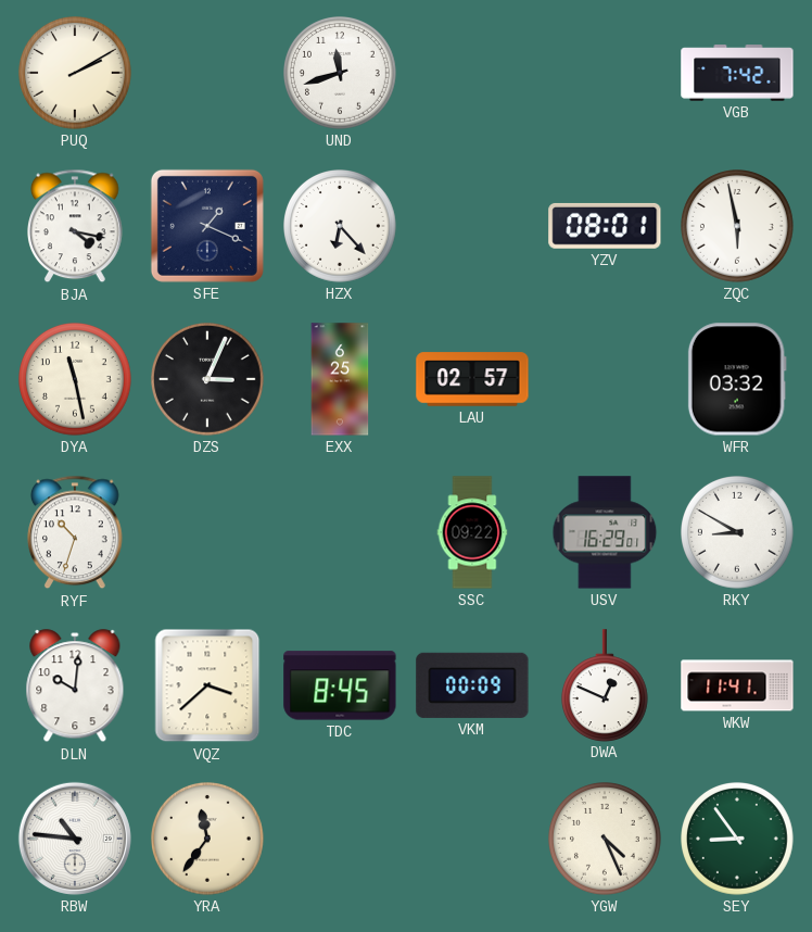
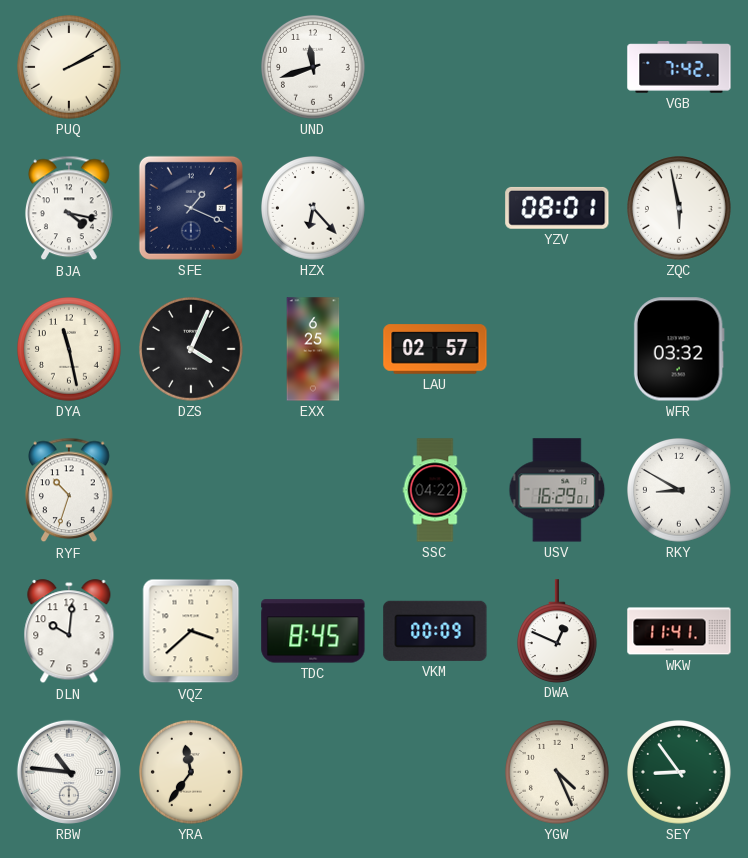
DZS: 3:04 -> 4:04
SSC: 09:22 -> 04:22
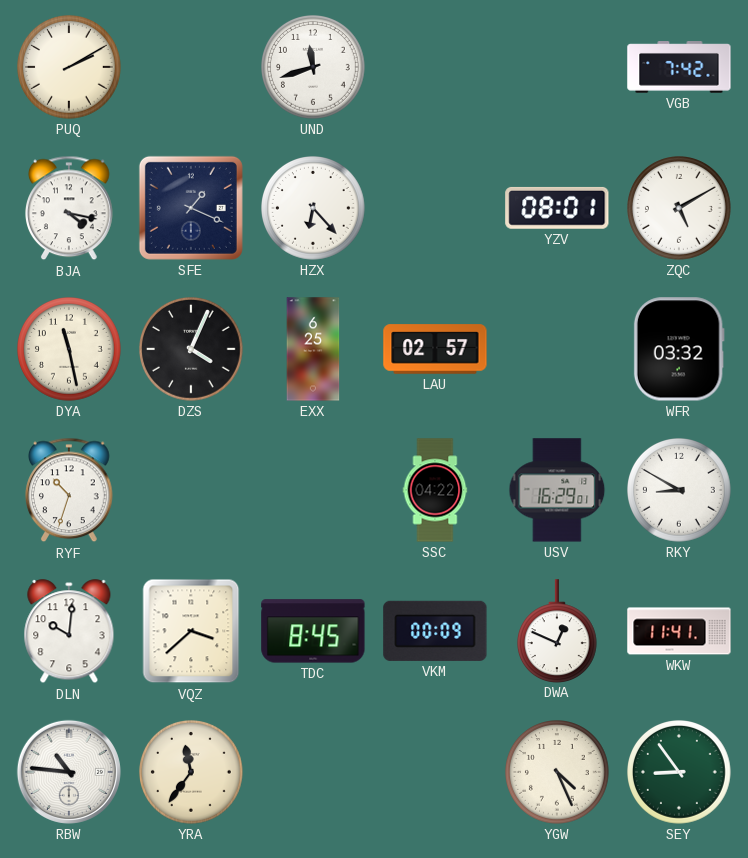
ZQC: 5:58 -> 5:10
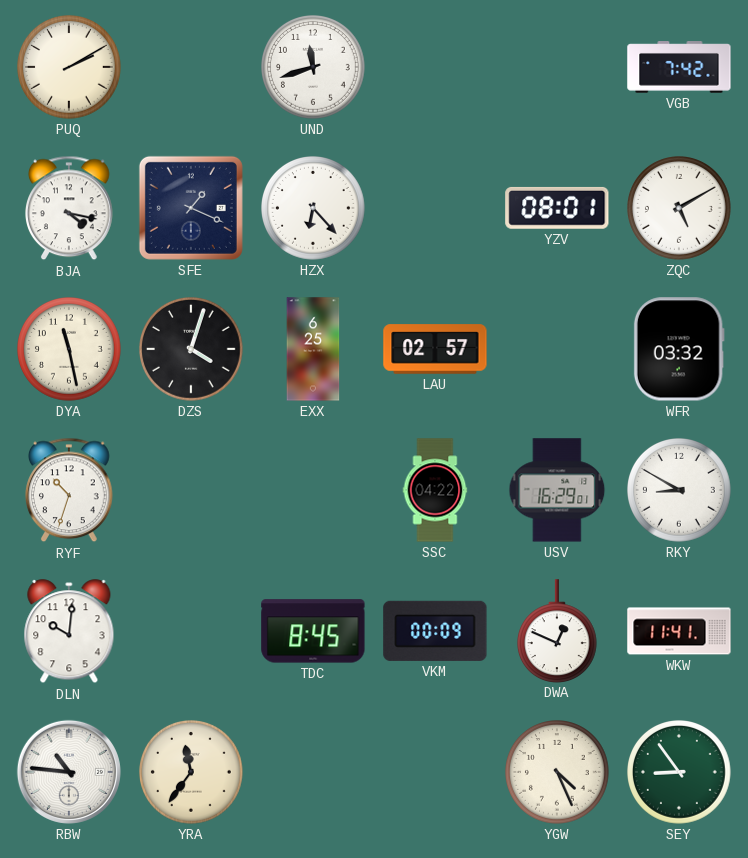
DZS: 4:04 -> 4:03
VQZ: 3:38 -> none
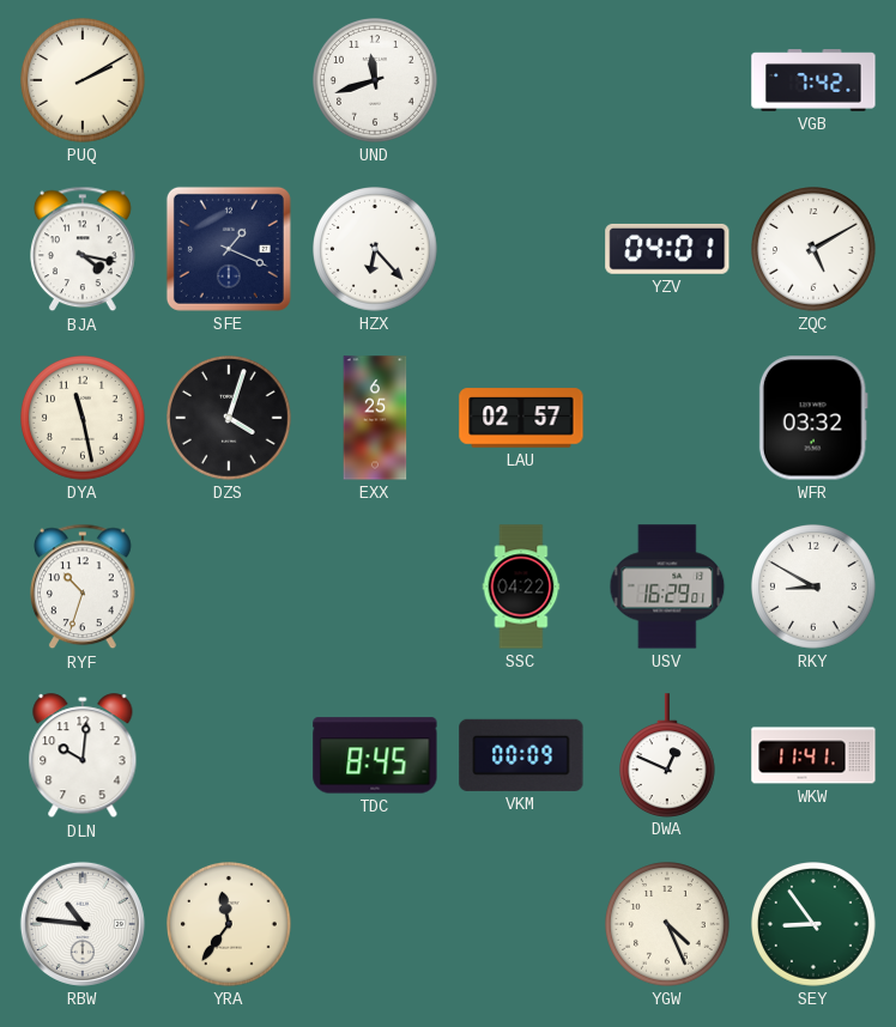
YZV: 08:01 -> 04:01
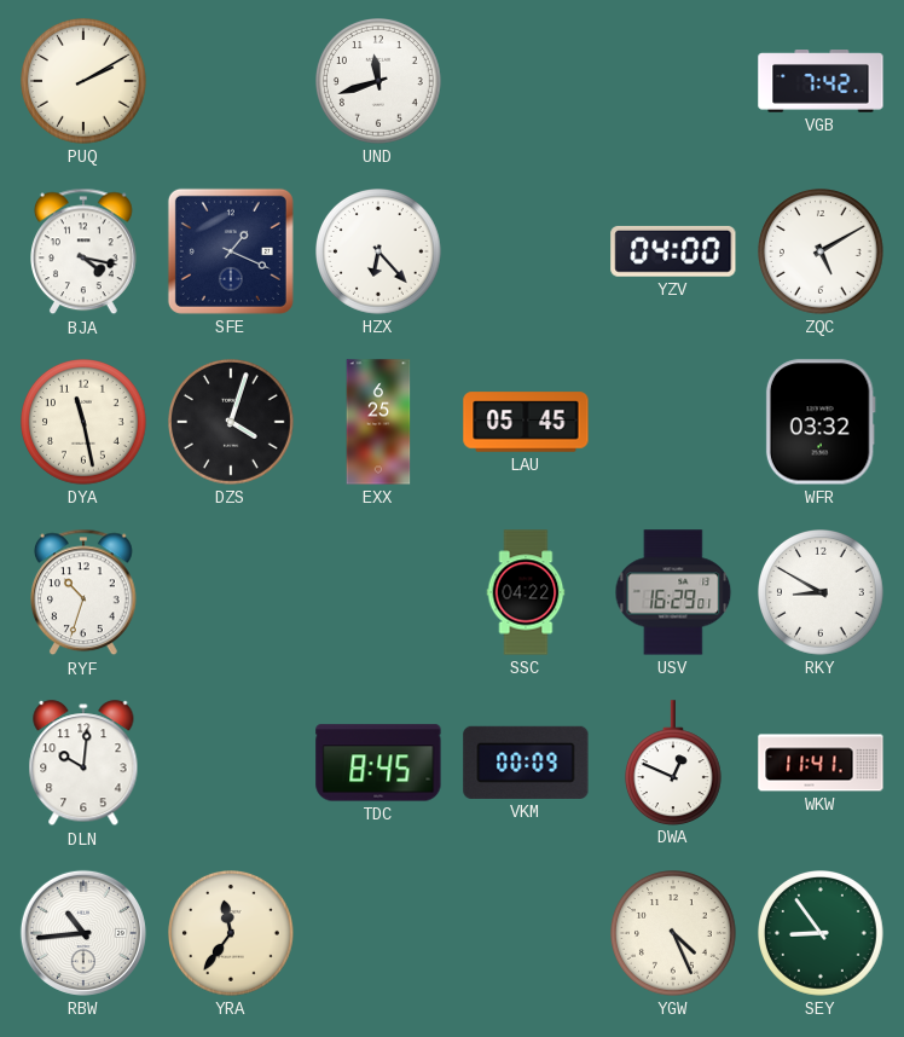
YZV: 04:01 -> 04:00
LAU: 02:57 -> 05:45
RBW: 10:46 -> 10:44
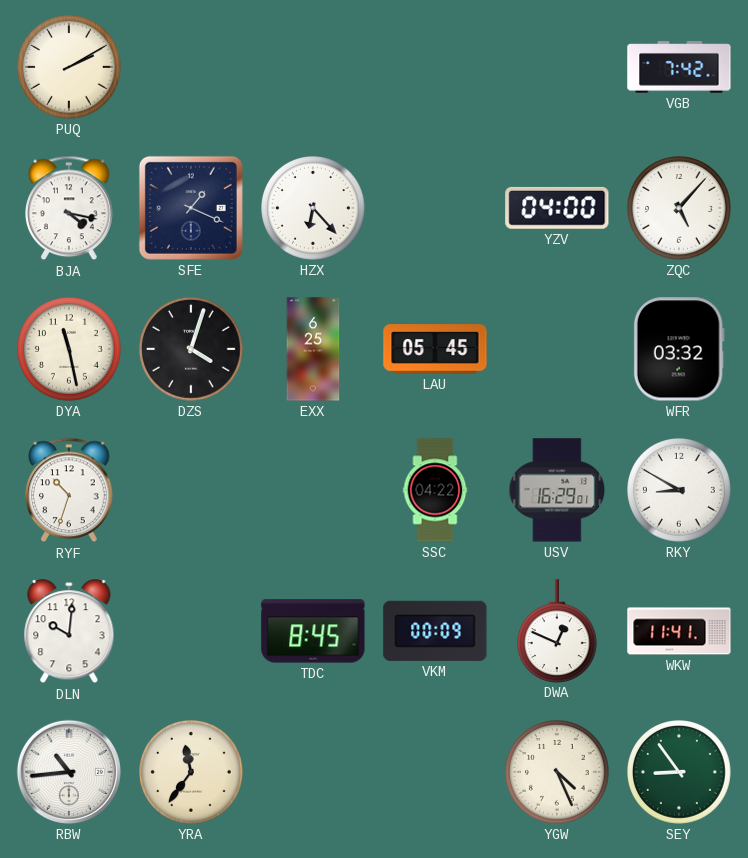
UND: 11:42 -> none
ZQC: 5:10 -> 5:07
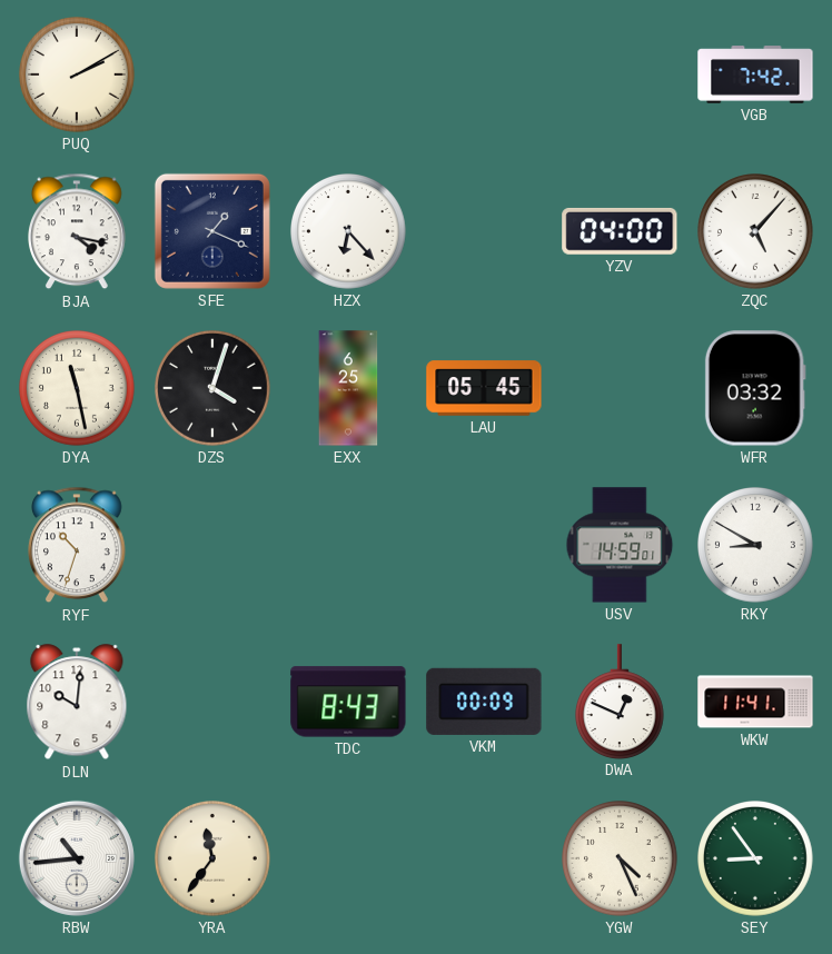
SSC: 04:22 -> none
USV: 16:29 -> 14:59
TDC: 8:45 -> 8:43
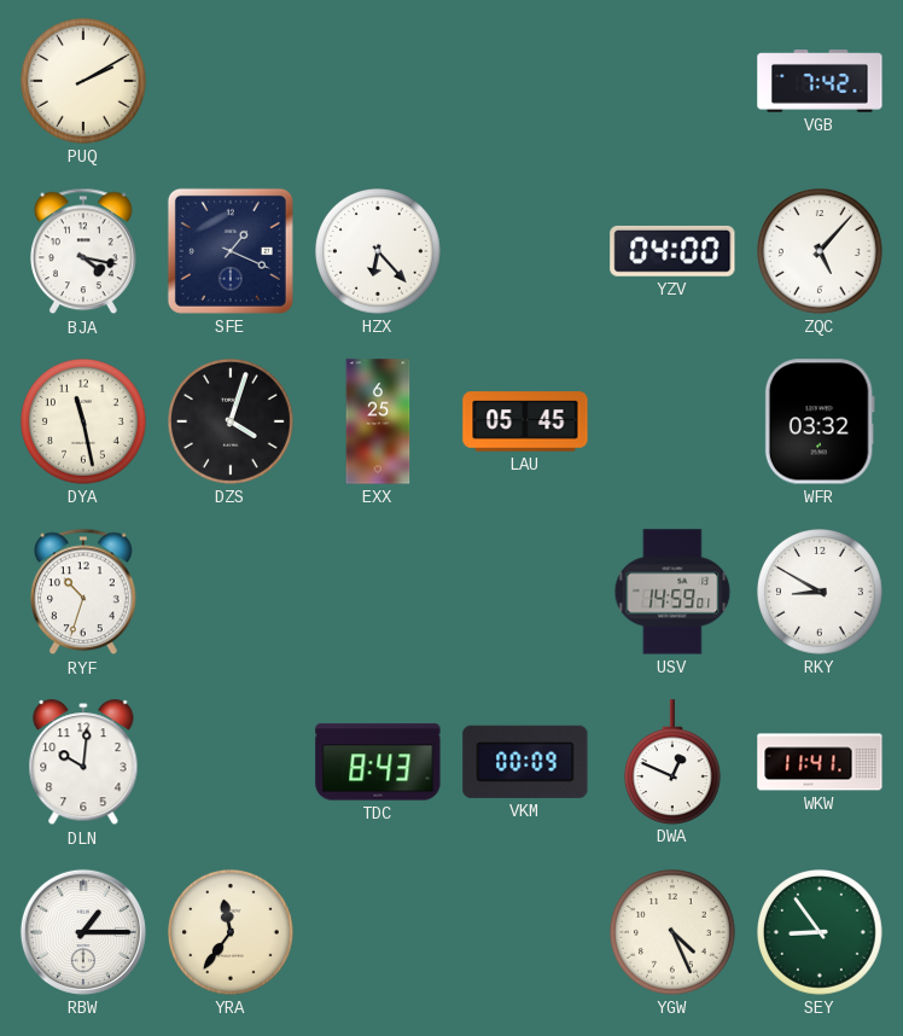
RBW: 10:44 -> 1:15
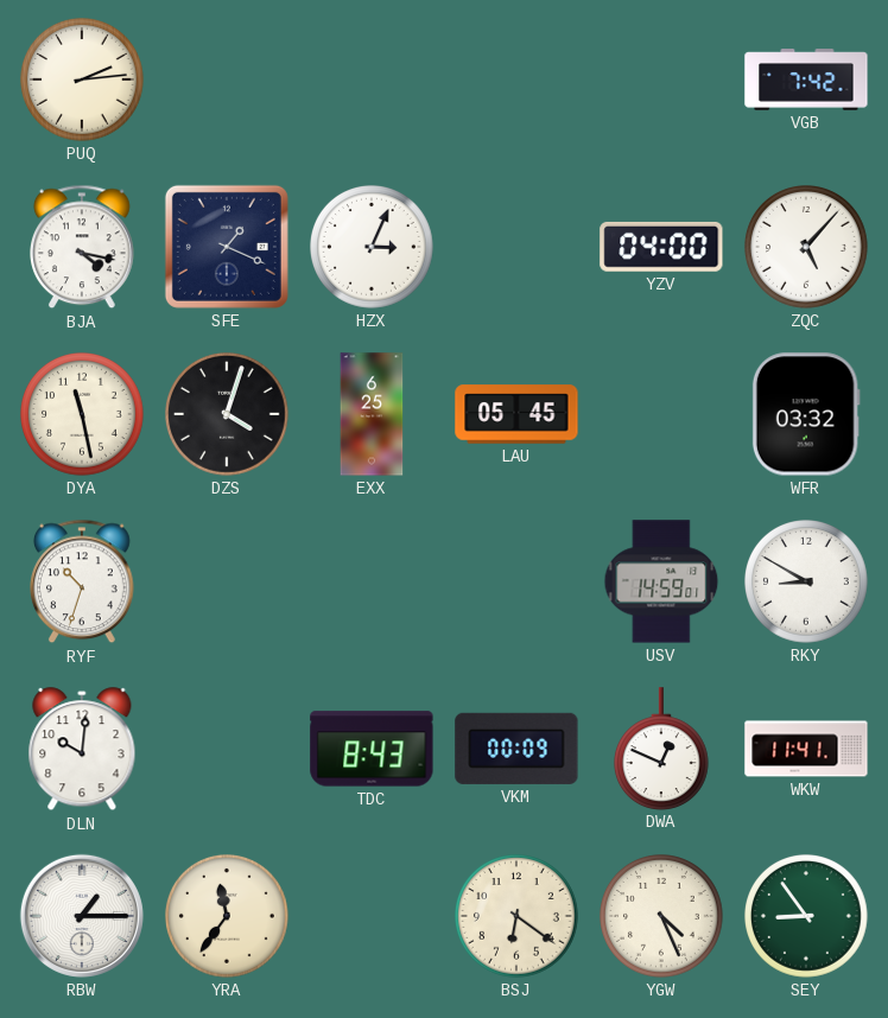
PUQ: 2:10 -> 2:14
HZX: 6:23 -> 3:04
BSJ: none -> 6:21
